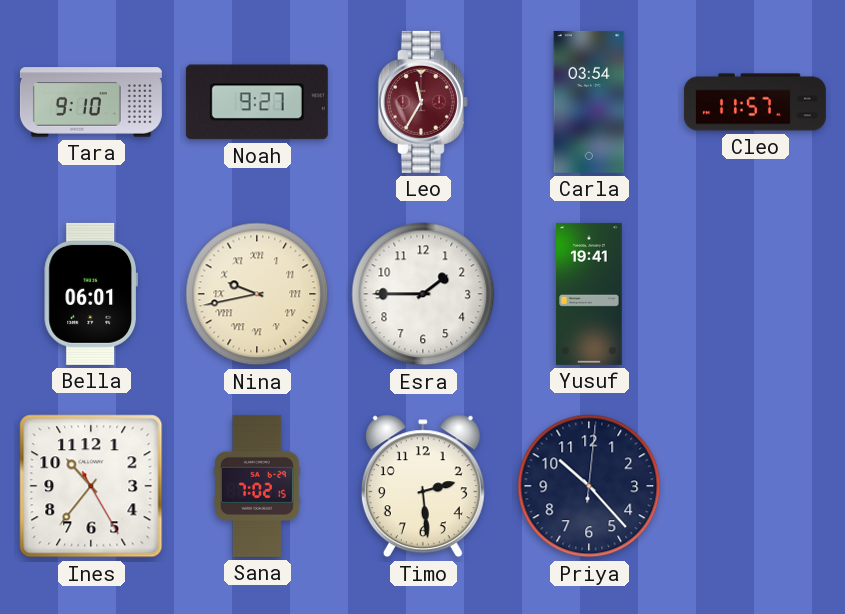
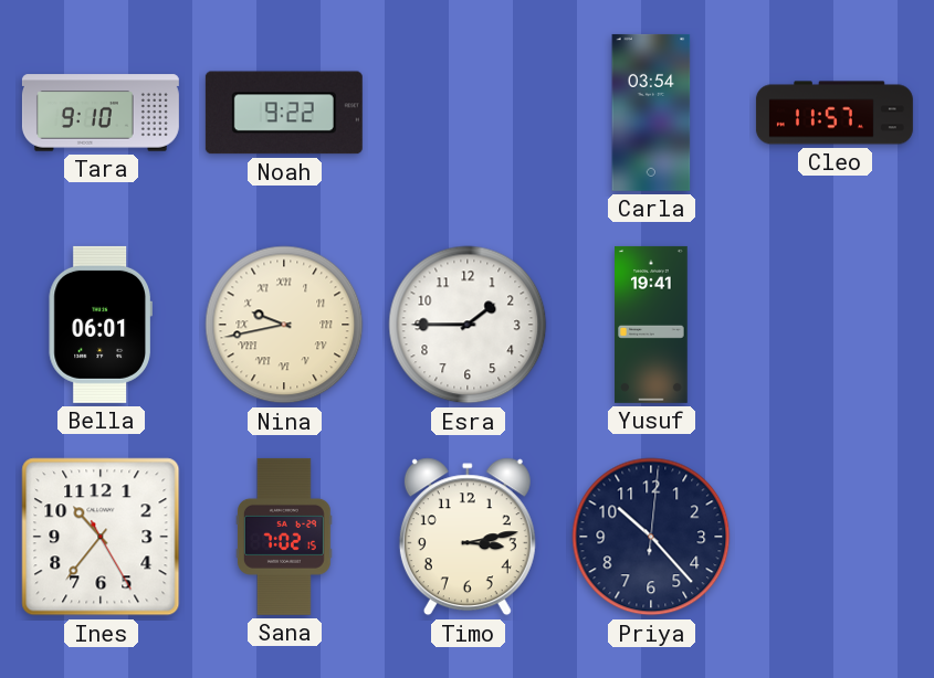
Noah: 9:27 -> 9:22
Leo: 11:35 -> none
Timo: 2:29 -> 3:13
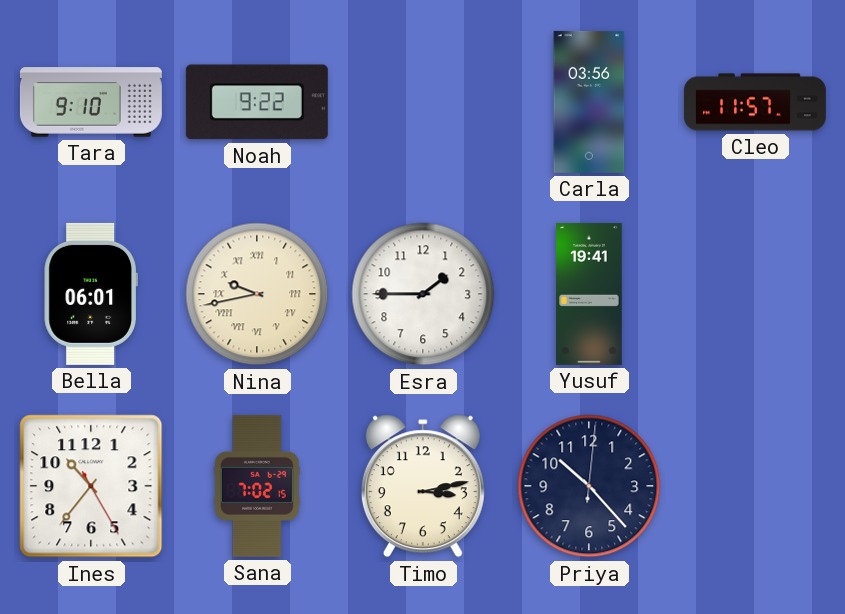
Carla: 03:54 -> 03:56
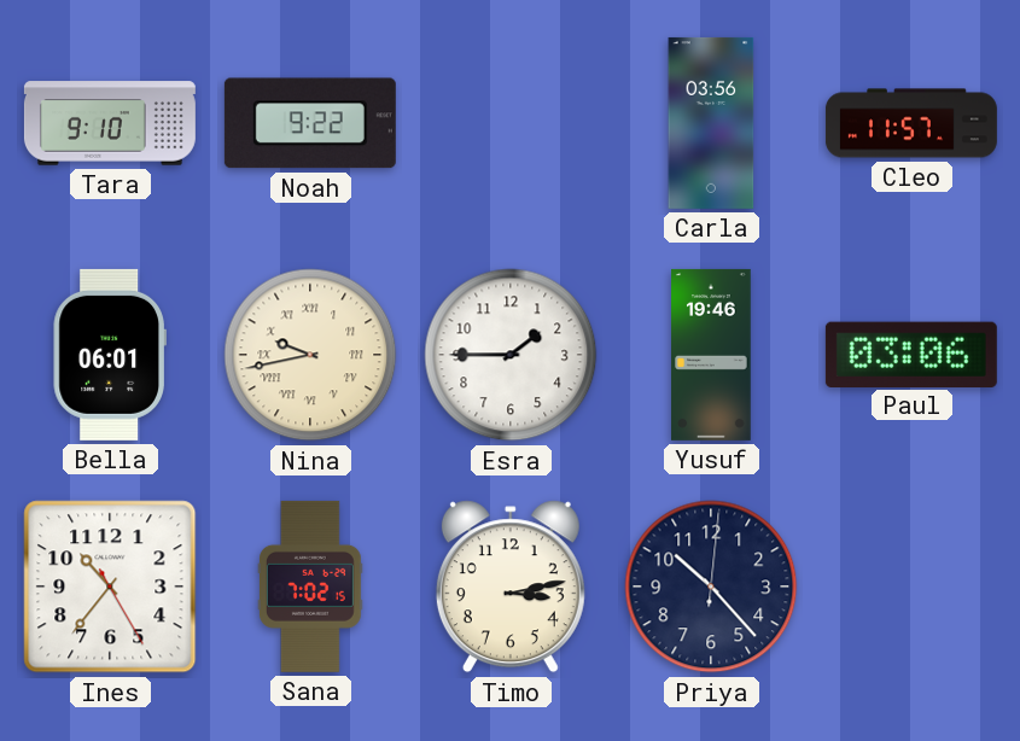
Yusuf: 19:41 -> 19:46
Paul: none -> 03:06
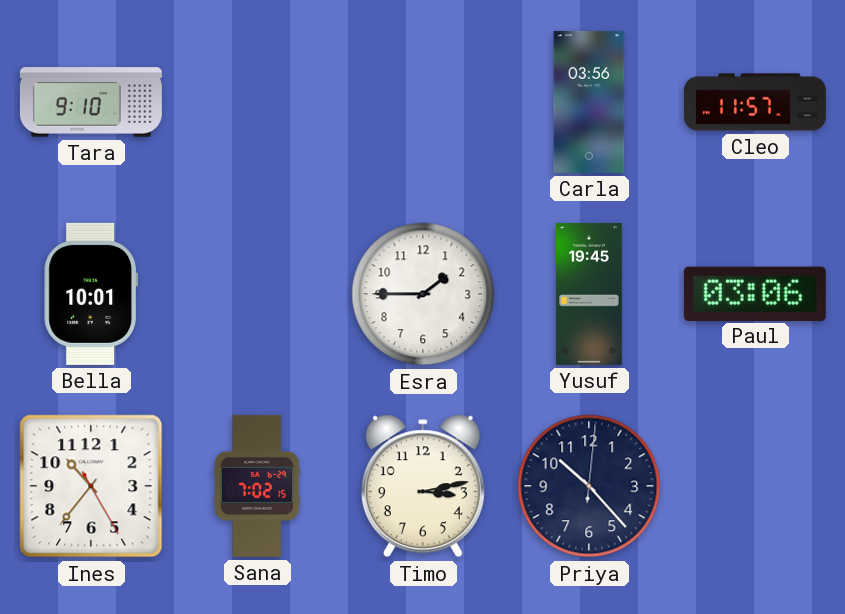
Noah: 9:22 -> none
Bella: 06:01 -> 10:01
Nina: 9:43 -> none
Yusuf: 19:46 -> 19:45
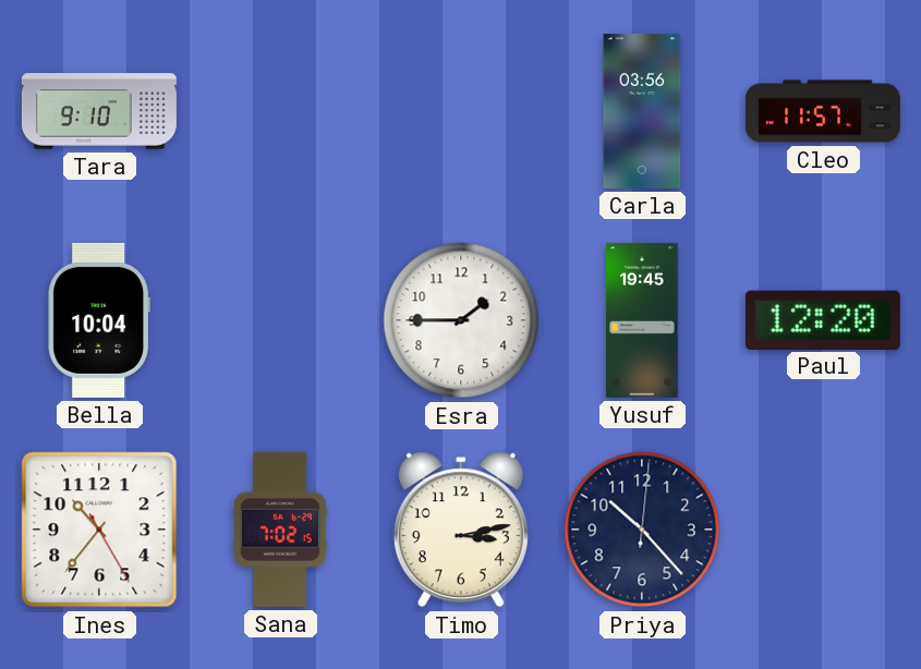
Bella: 10:01 -> 10:04
Paul: 03:06 -> 12:20
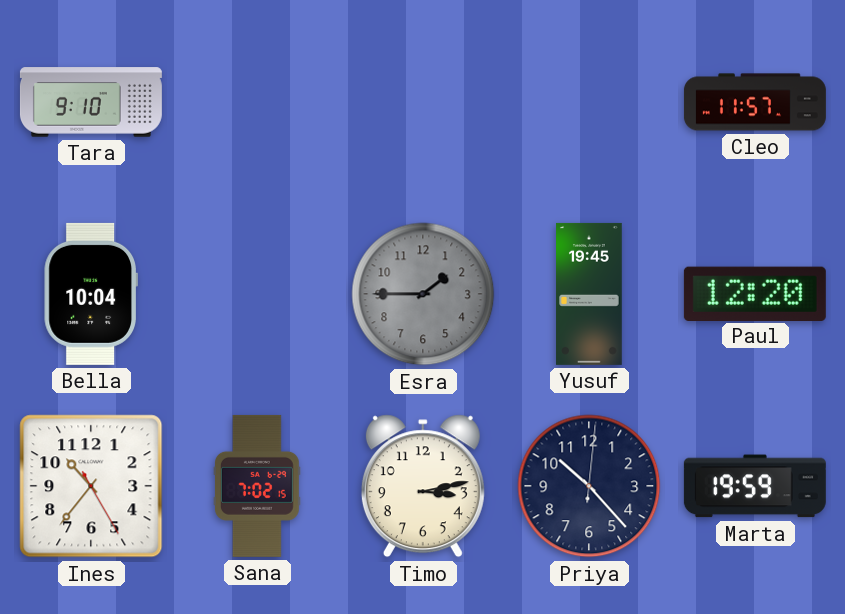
Carla: 03:56 -> none
Esra dial: white -> grey
Marta: none -> 19:59
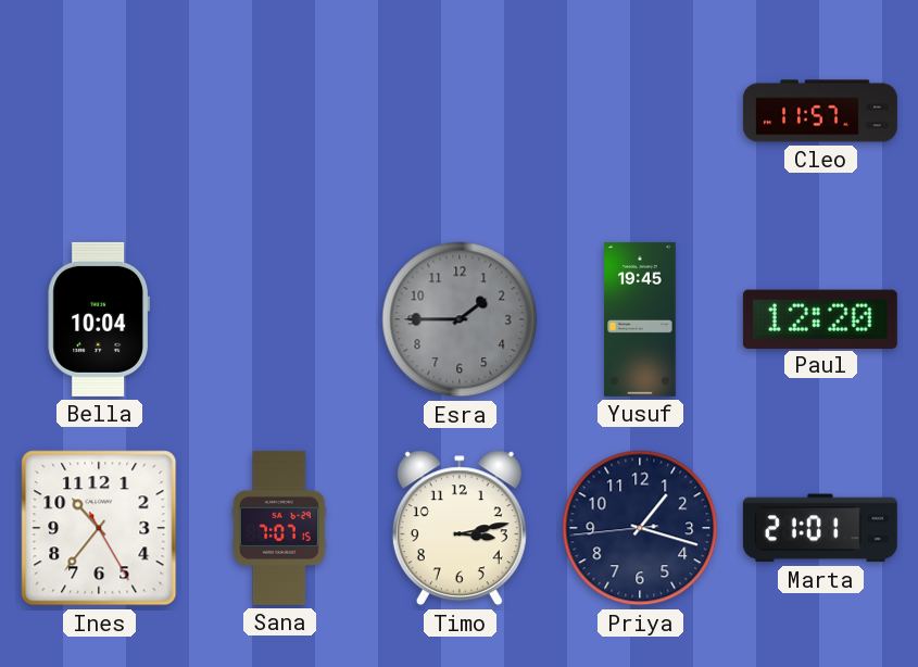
Tara: 9:10 -> none
Sana: 7:02 -> 7:07
Priya: 10:23 -> 1:17
Marta: 19:59 -> 21:01
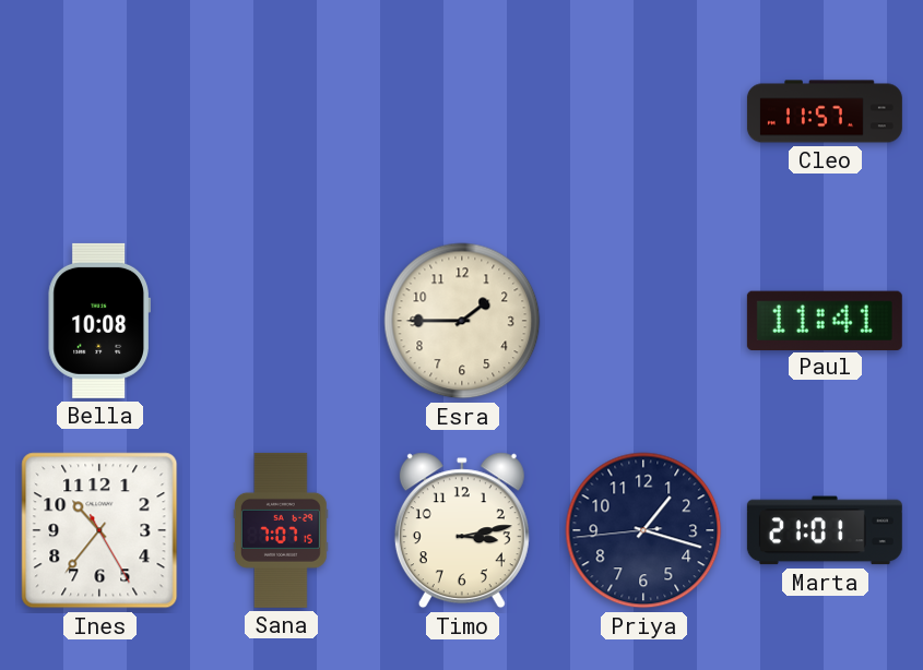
Bella: 10:04 -> 10:08
Esra dial: grey -> cream
Yusuf: 19:45 -> none
Paul: 12:20 -> 11:41
